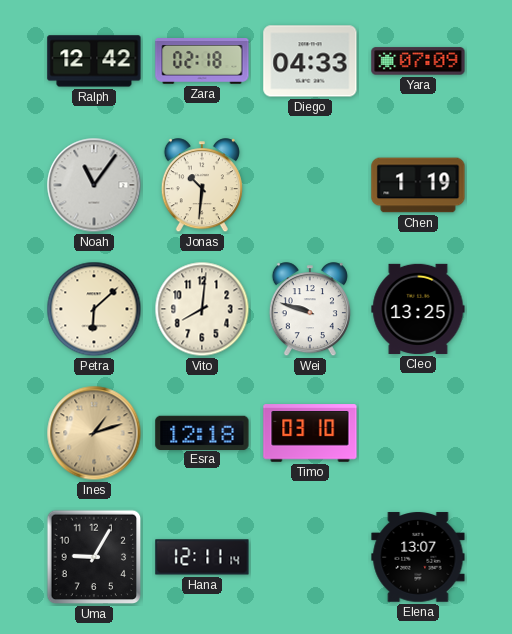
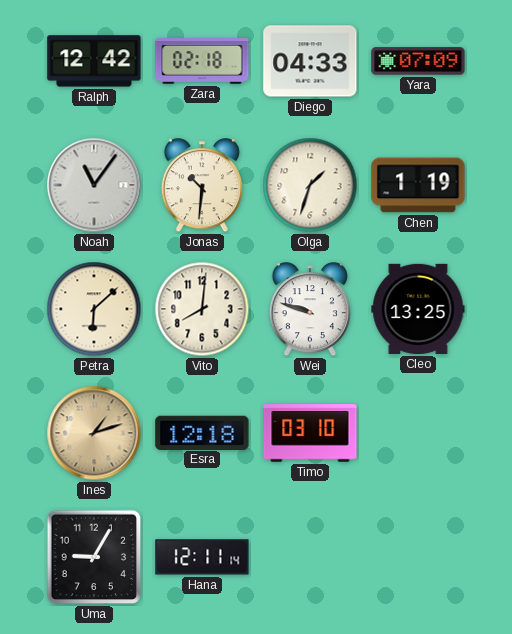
Olga: none -> 1:33
Elena: 13:07 -> none
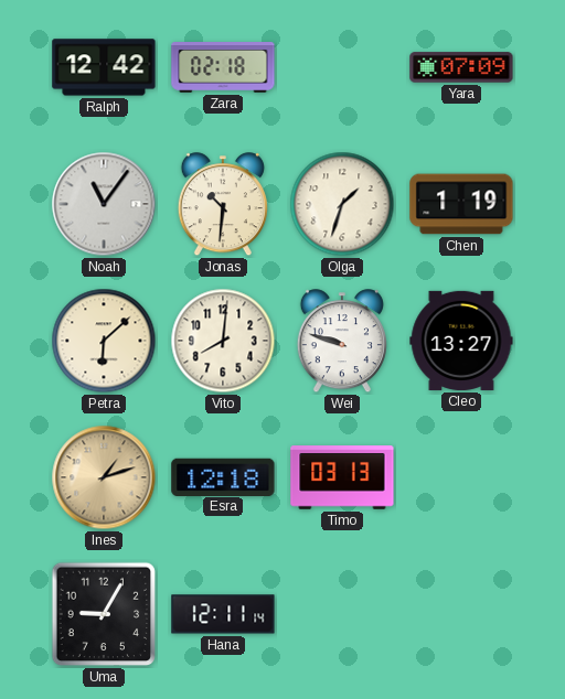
Diego: 04:33 -> none
Cleo: 13:25 -> 13:27
Timo: 03:10 -> 03:13
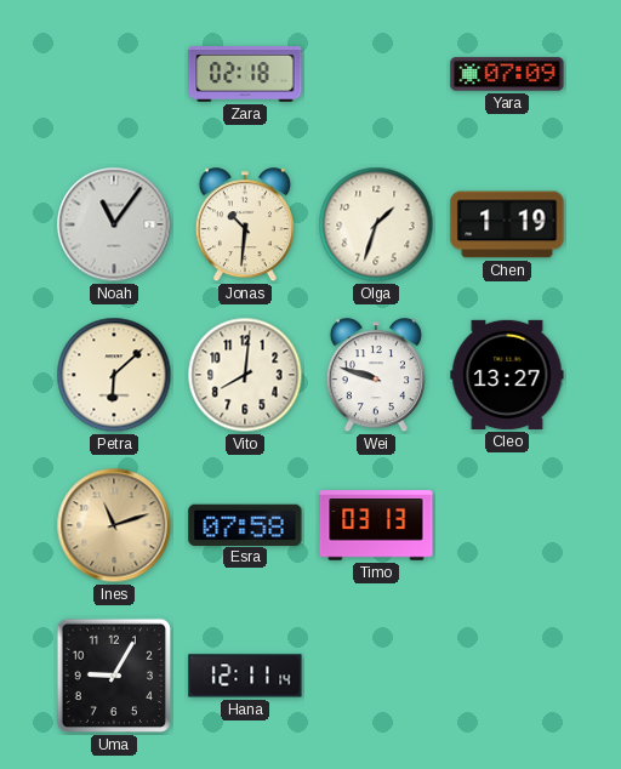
Ralph: 12:42 -> none
Ines: 1:12 -> 11:12
Esra: 12:18 -> 07:58
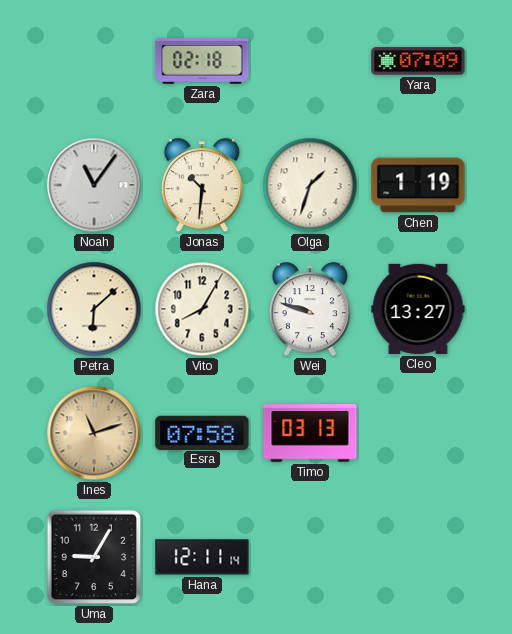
Vito: 8:01 -> 8:05
